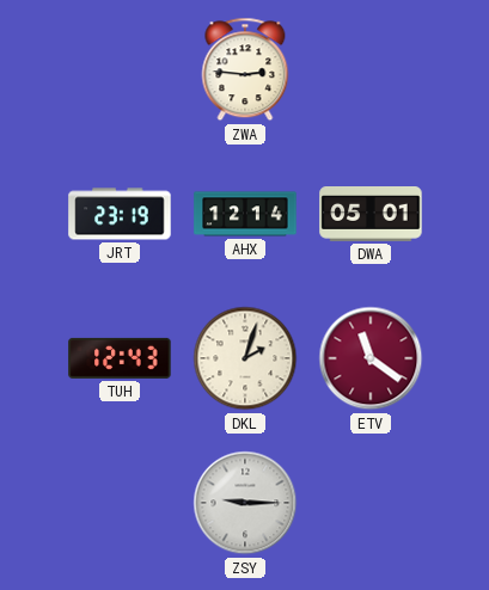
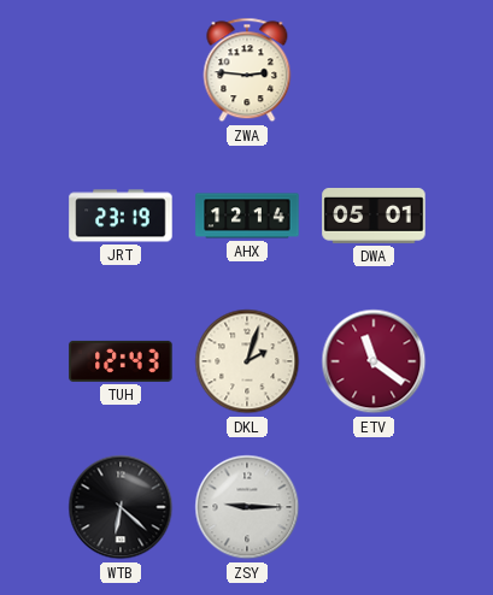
WTB: none -> 6:22
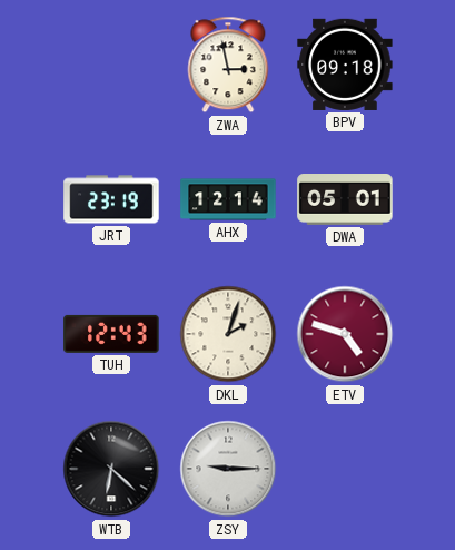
ZWA: 2:46 -> 2:58
BPV: none -> 09:18
ETV: 11:21 -> 4:48
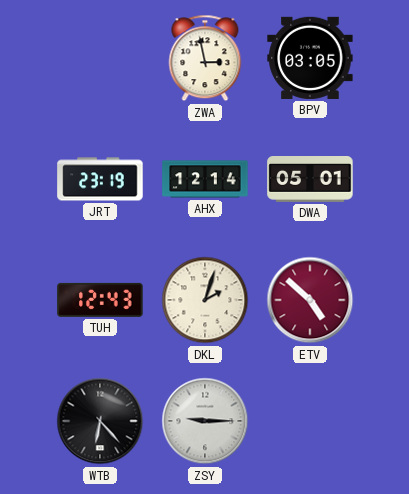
BPV: 09:18 -> 03:05
ETV: 4:48 -> 4:52
WTB: 6:22 -> 6:23
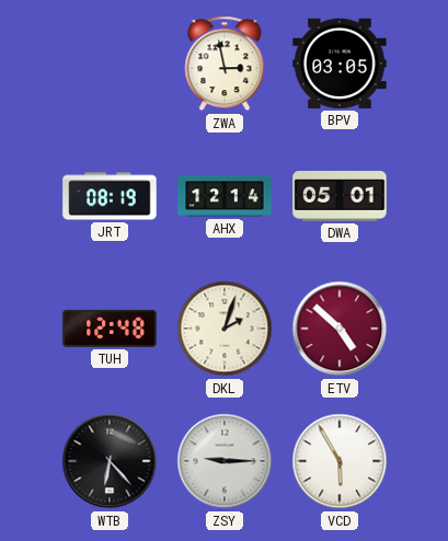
JRT: 23:19 -> 08:19
TUH: 12:43 -> 12:48
VCD: none -> 5:55
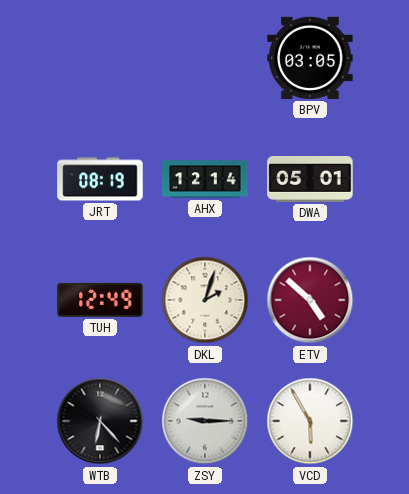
ZWA: 2:58 -> none
TUH: 12:48 -> 12:49
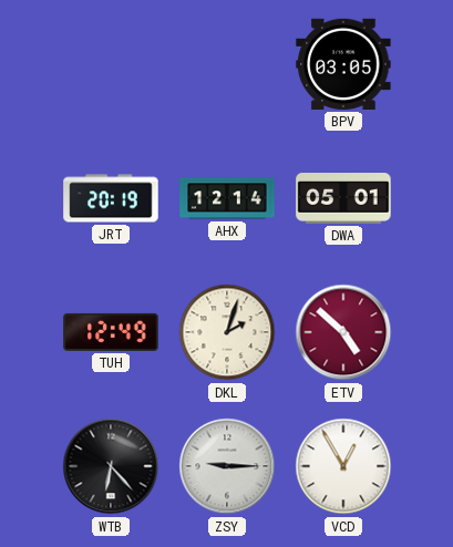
JRT: 08:19 -> 20:19
VCD: 5:55 -> 12:55
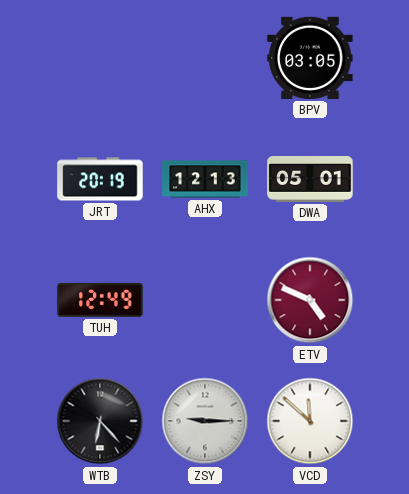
AHX: 12:14 -> 12:13
DKL: 2:03 -> none
ETV: 4:52 -> 4:49
VCD: 12:55 -> 11:52
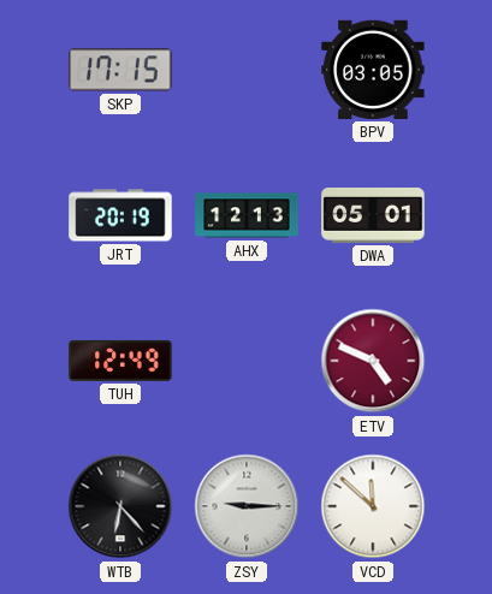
SKP: none -> 17:15
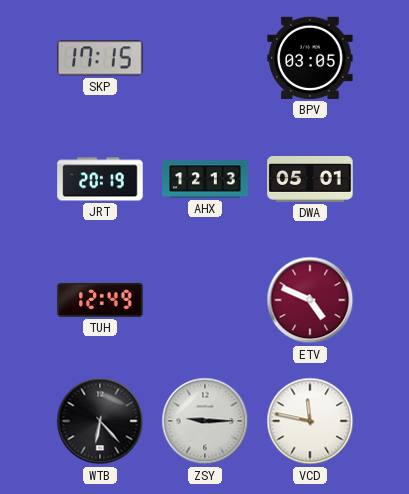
VCD: 11:52 -> 11:47
